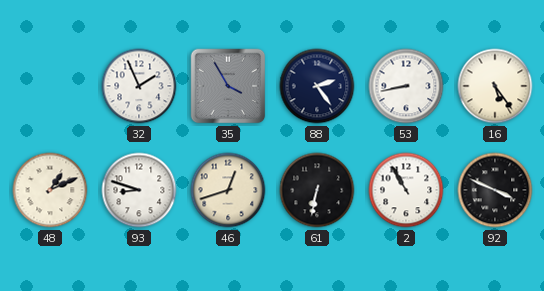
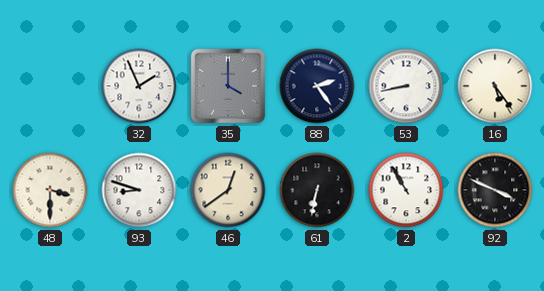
35: 3:55 -> 4:00
48: 1:11 -> 3:30
46: 12:42 -> 12:39
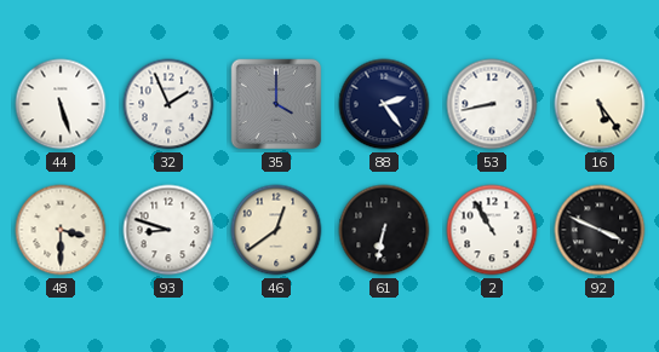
44: none -> 5:27
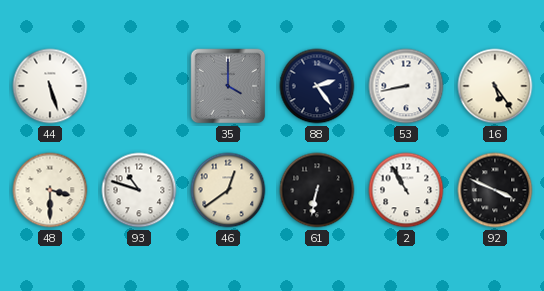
32: 1:56 -> none
93: 8:48 -> 10:48
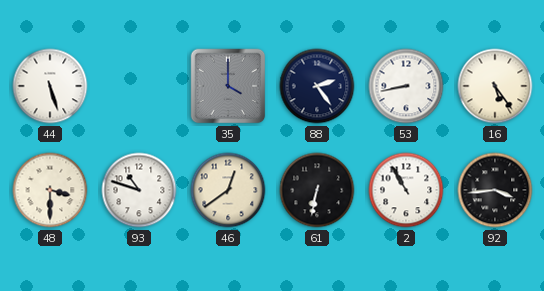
92: 3:49 -> 3:44
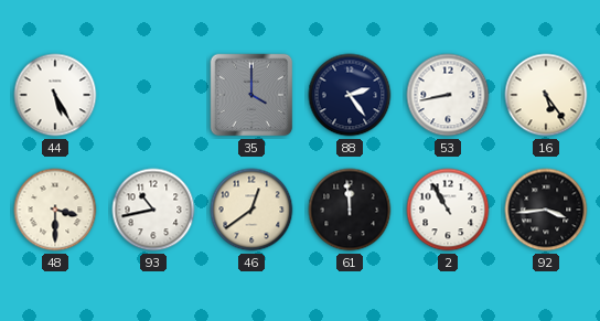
44: 5:27 -> 5:25
93: 10:48 -> 10:43
61: 6:32 -> 11:59
